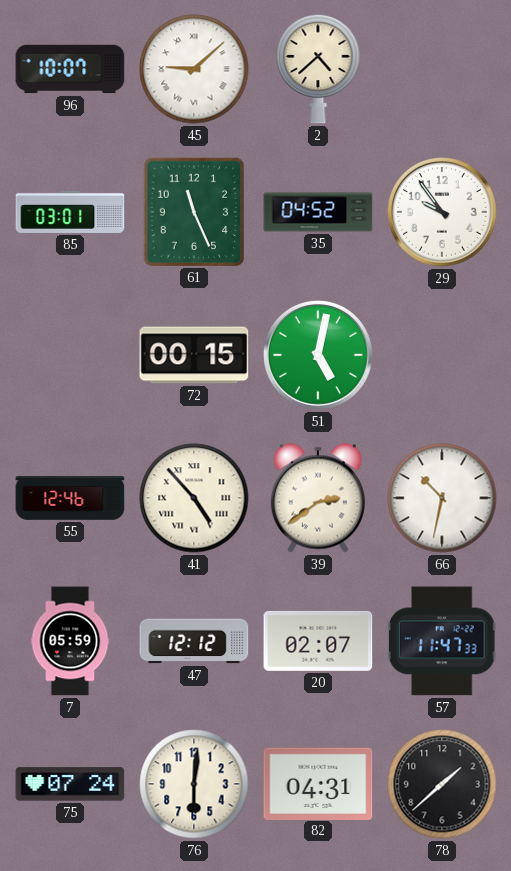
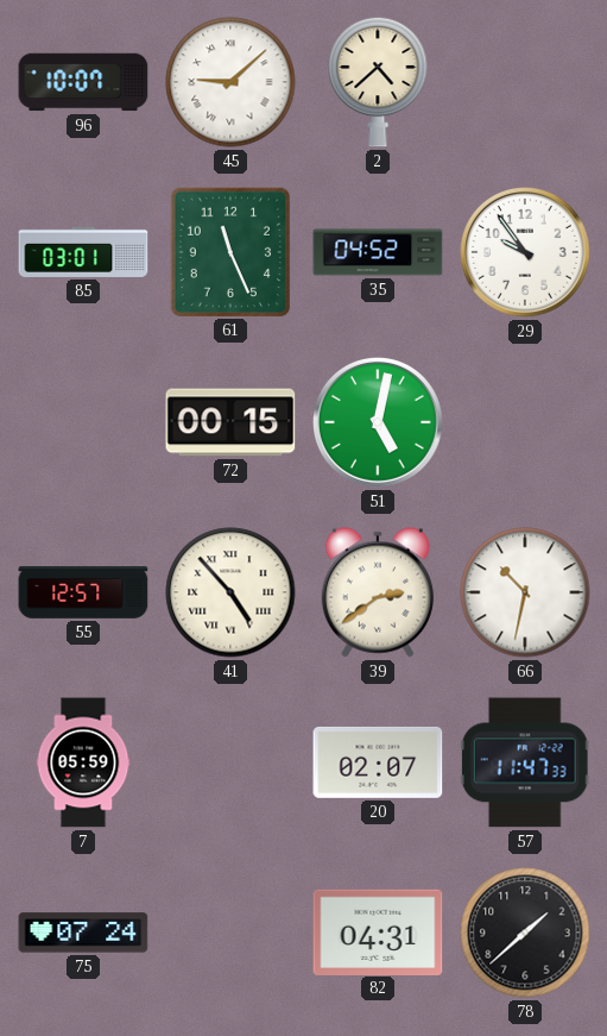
55: 12:46 -> 12:57
47: 12:12 -> none
76: 6:01 -> none
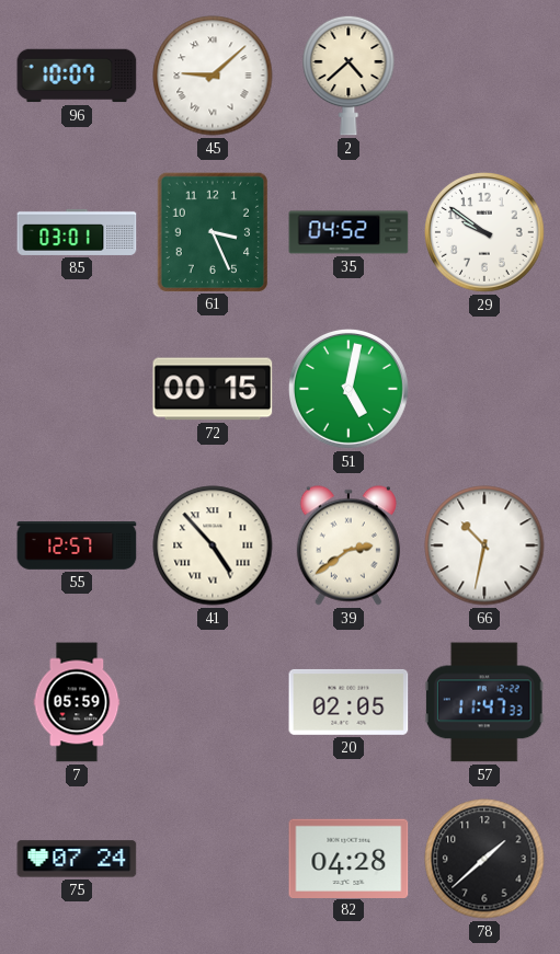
61: 11:26 -> 3:26
29: 9:54 -> 9:51
20: 02:07 -> 02:05
82: 04:31 -> 04:28
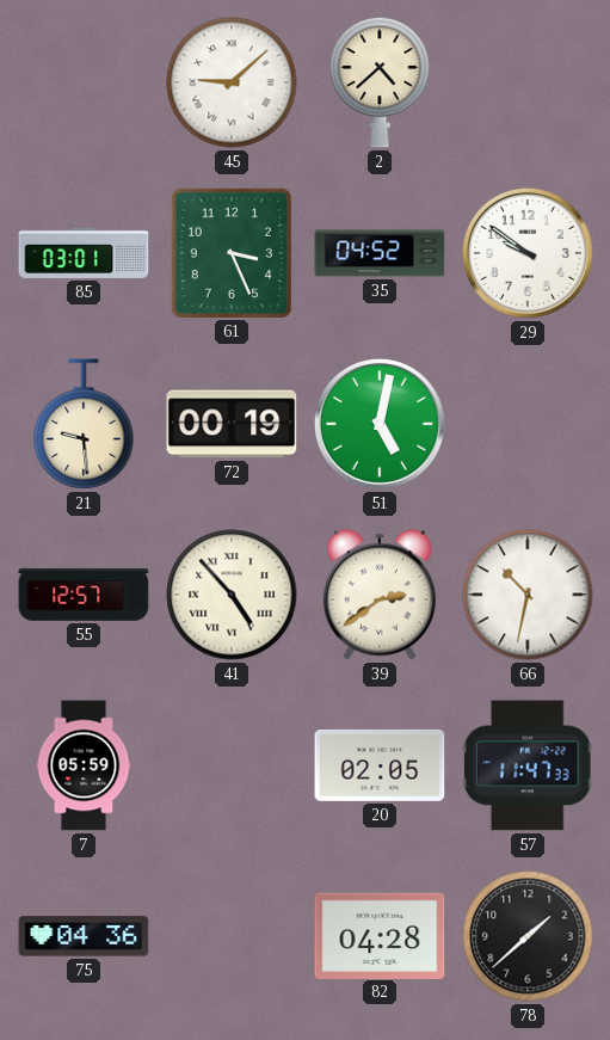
96: 10:07 -> none
21: none -> 9:29
72: 00:15 -> 00:19
75: 07:24 -> 04:36
